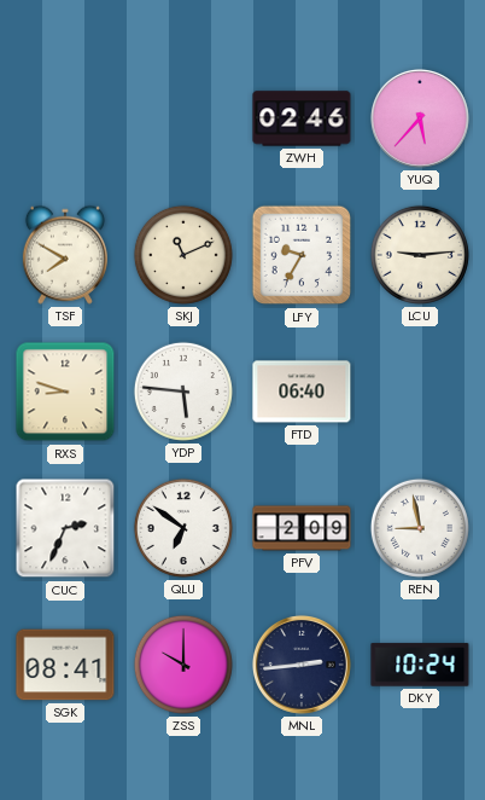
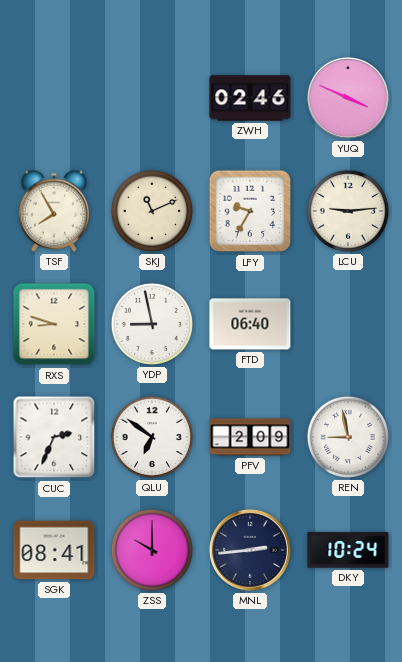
YUQ: 5:37 -> 3:49
TSF: 7:50 -> 7:55
YDP: 5:46 -> 8:58
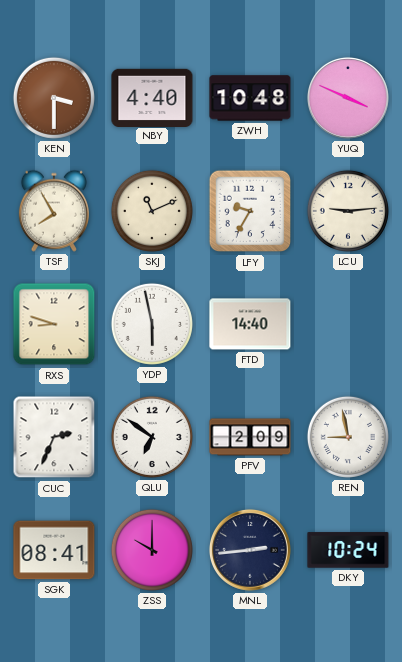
KEN: none -> 3:30
NBY: none -> 4:40
ZWH: 02:46 -> 10:48
YDP: 8:58 -> 5:58
FTD: 06:40 -> 14:40
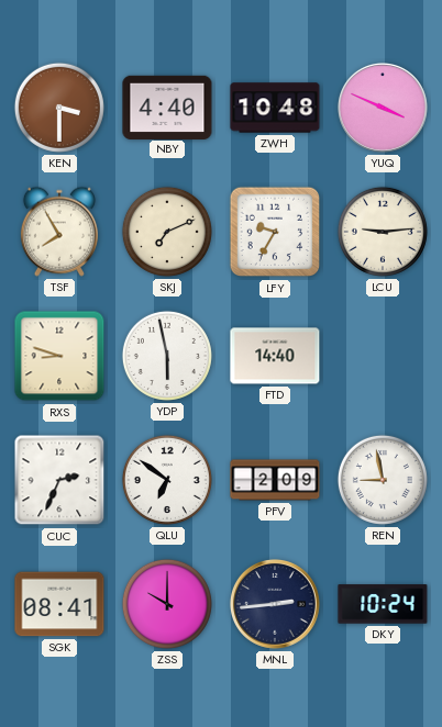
SKJ: 11:11 -> 7:11
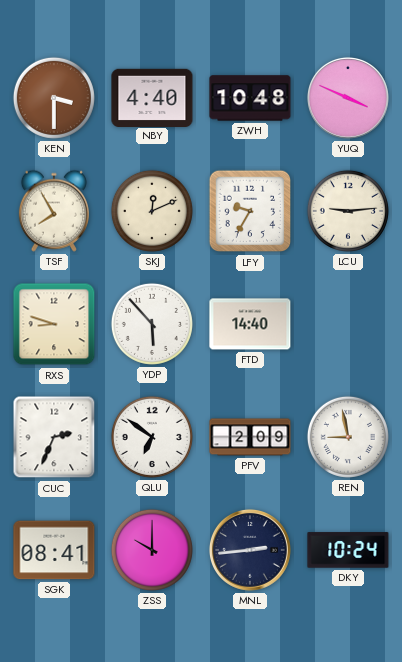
SKJ: 7:11 -> 12:11
YDP: 5:58 -> 5:53
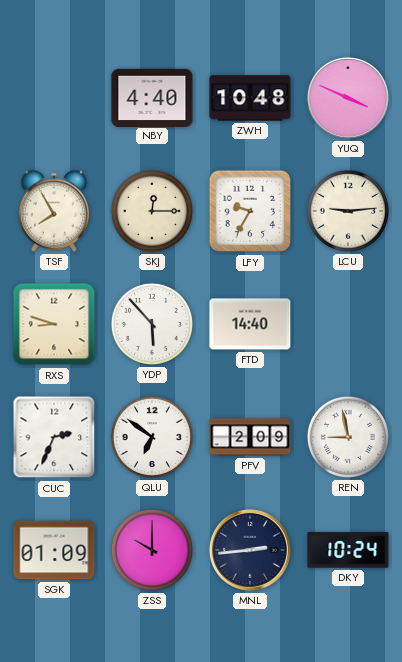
KEN: 3:30 -> none
SKJ: 12:11 -> 12:15
SGK: 08:41 -> 01:09
